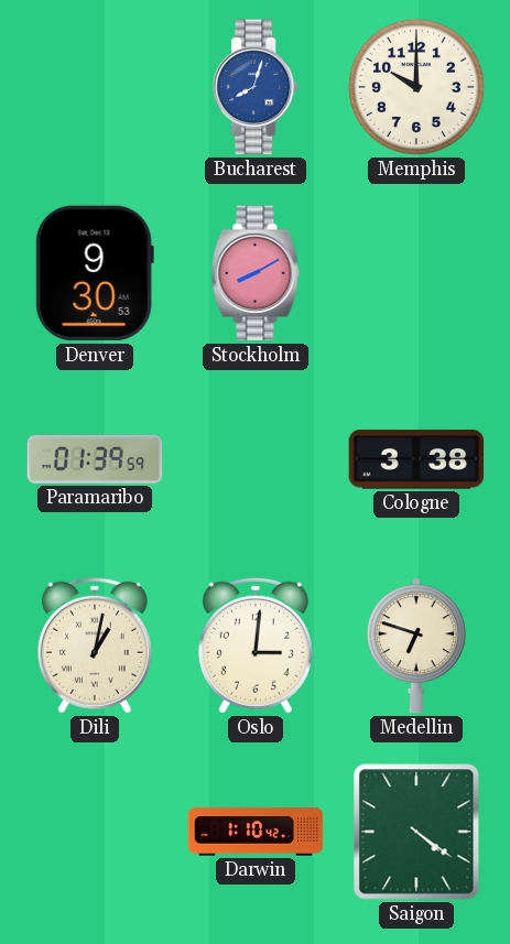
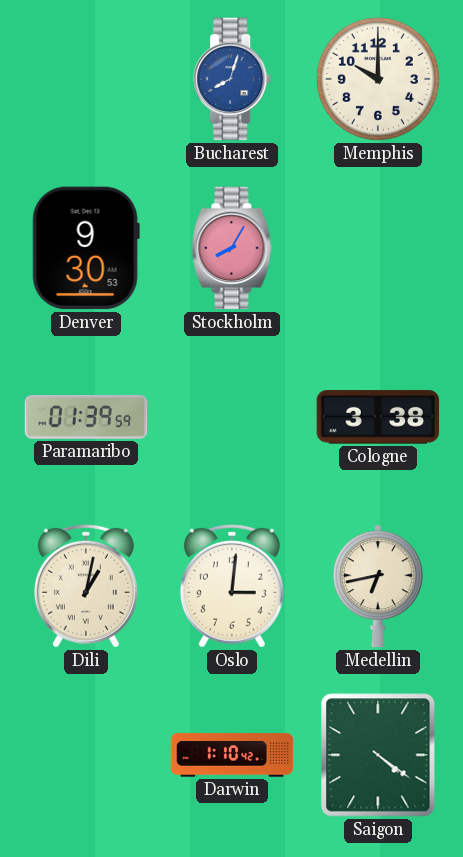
Stockholm: 8:10 -> 8:05
Medellin: 6:48 -> 6:43
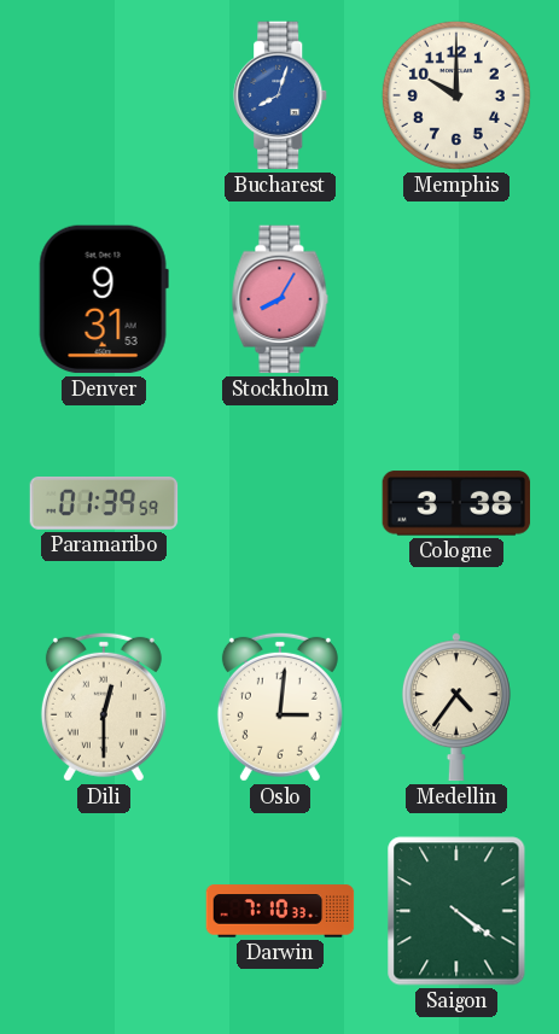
Denver: 9:30 -> 9:31
Dili: 1:02 -> 12:30
Medellin: 6:43 -> 4:36
Darwin: 1:10 -> 7:10
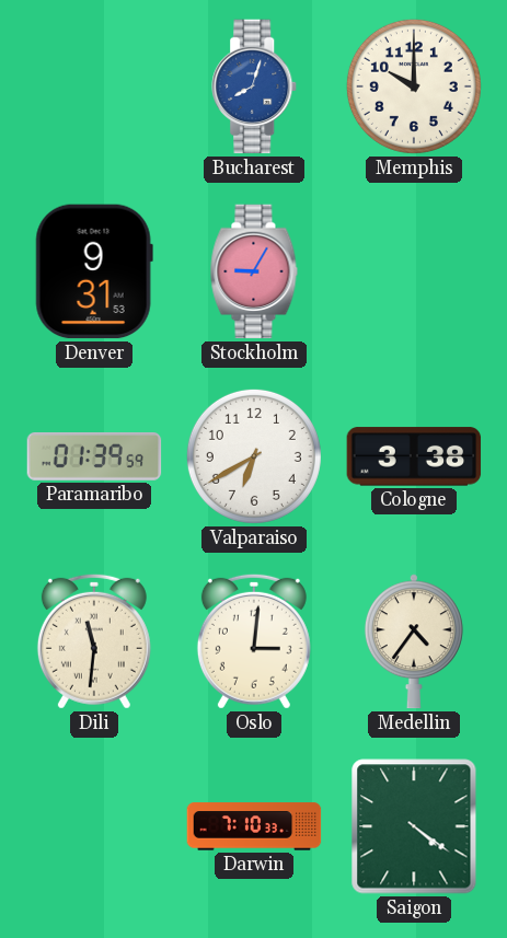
Stockholm: 8:05 -> 9:05
Valparaiso: none -> 6:40
Dili: 12:30 -> 11:31
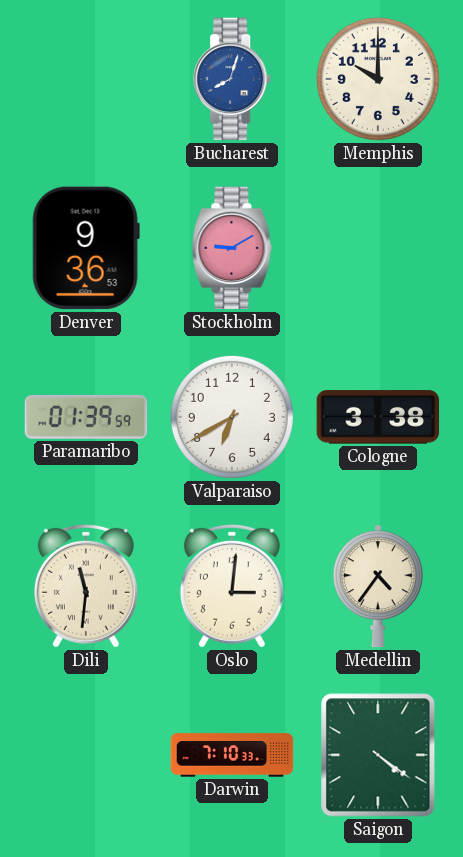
Denver: 9:31 -> 9:36
Stockholm: 9:05 -> 9:10
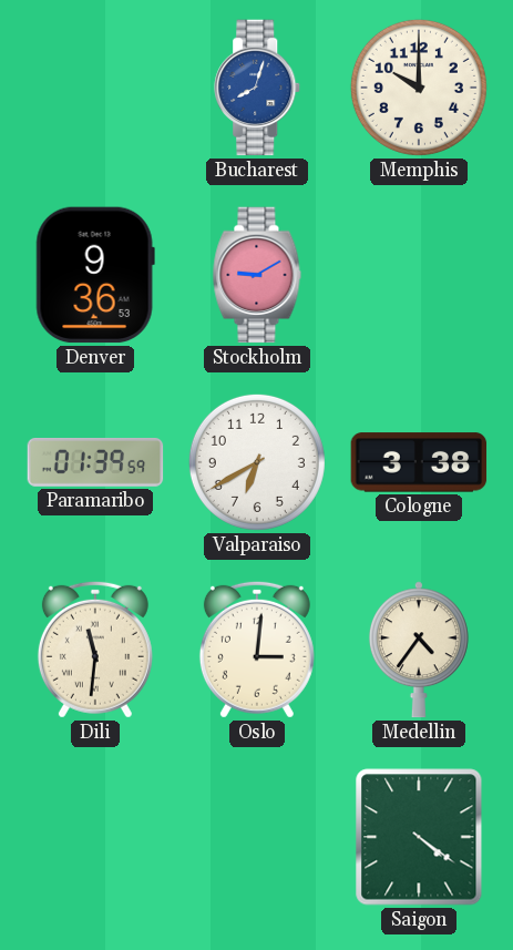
Darwin: 7:10 -> none
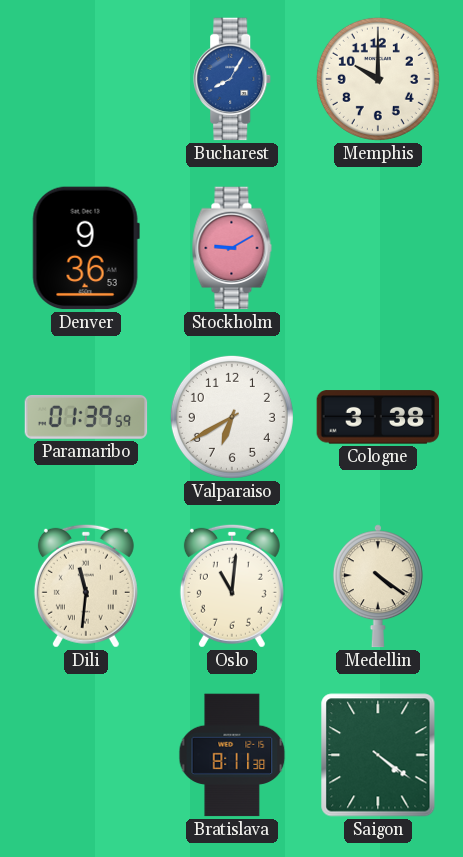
Bucharest: 8:03 -> 8:05
Oslo: 3:01 -> 11:01
Medellin: 4:36 -> 4:21
Bratislava: none -> 8:11
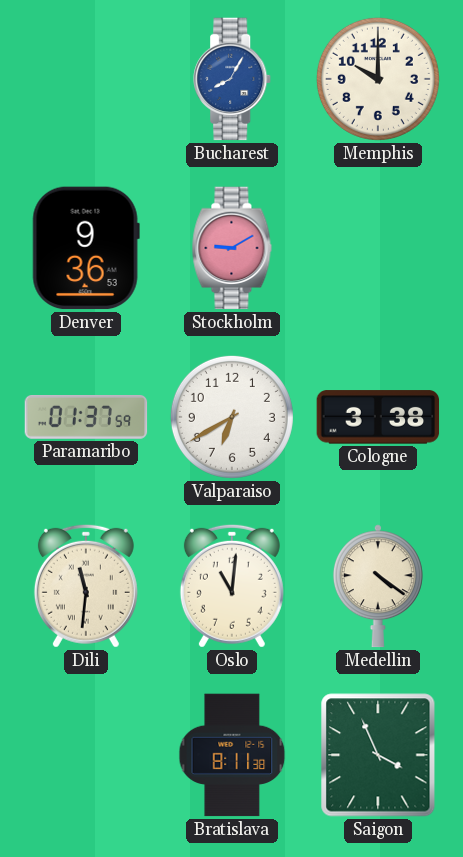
Paramaribo: 01:39 -> 01:37
Saigon: 4:21 -> 3:56
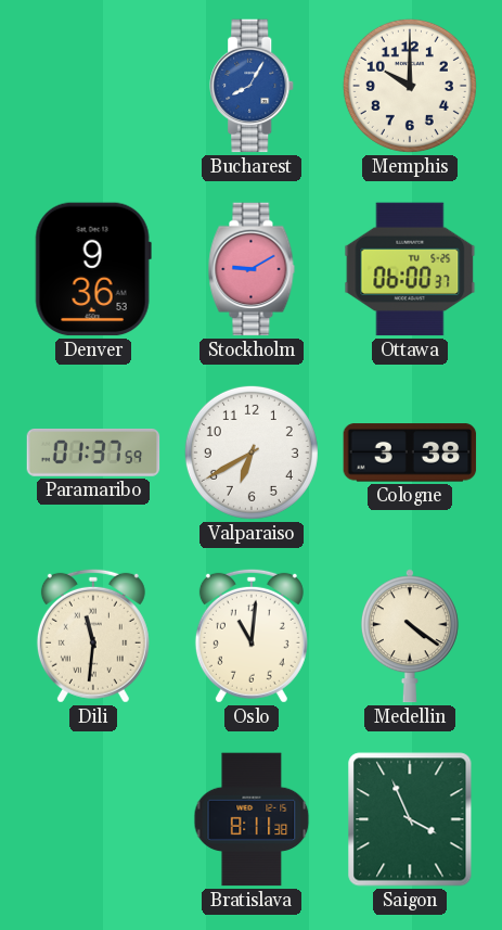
Ottawa: none -> 06:00
